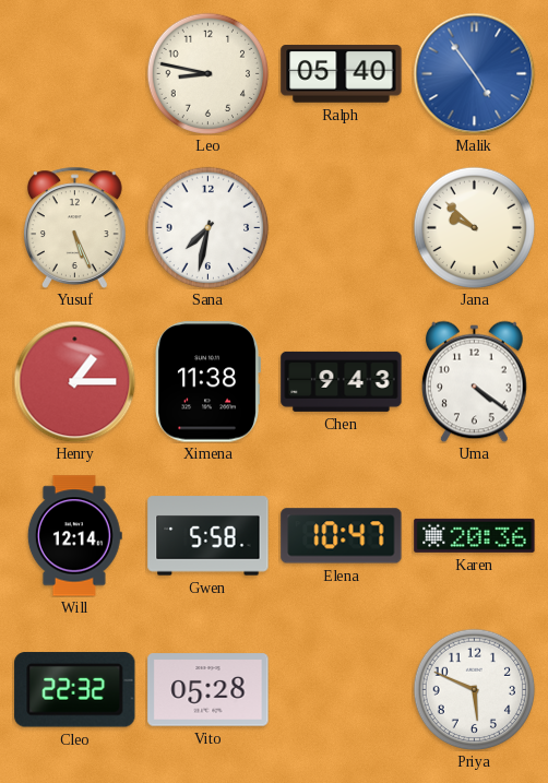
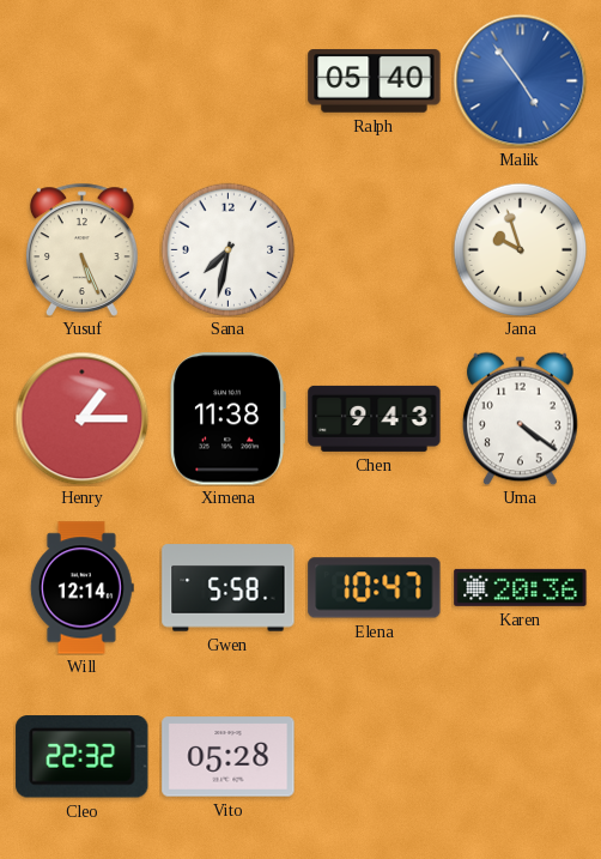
Leo: 8:47 -> none
Jana: 9:52 -> 9:57
Priya: 5:49 -> none
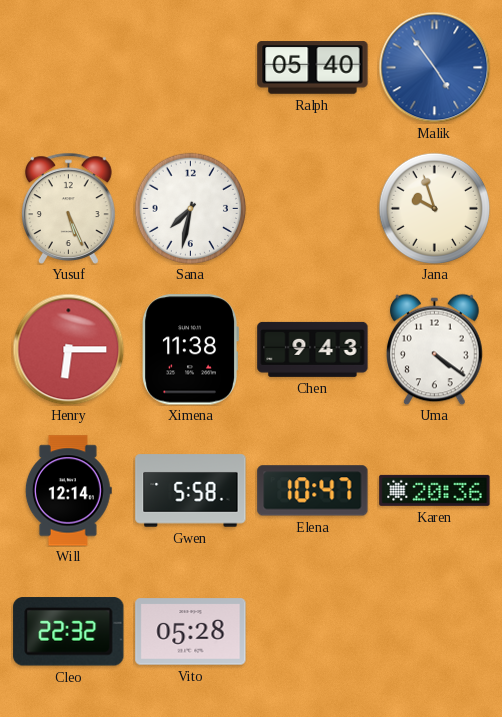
Henry: 1:15 -> 6:15
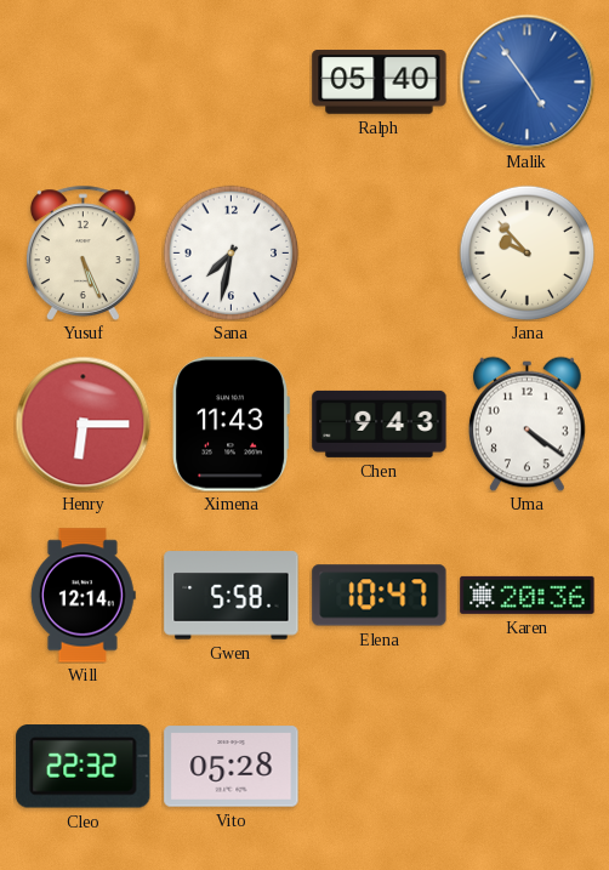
Jana: 9:57 -> 9:53
Ximena: 11:38 -> 11:43
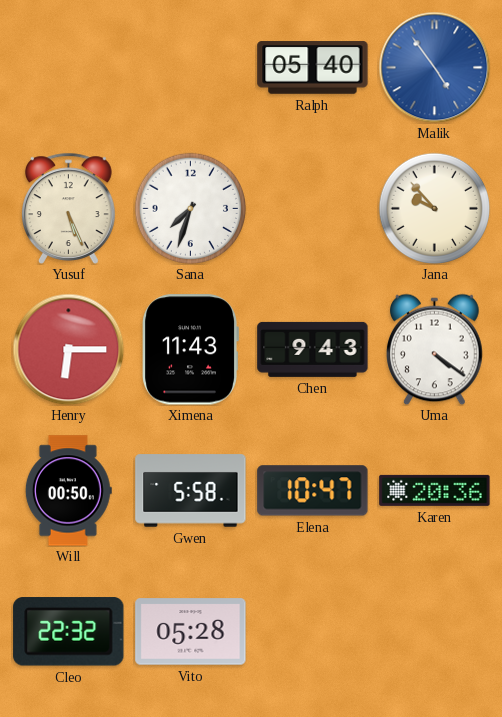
Sana: 7:32 -> 7:33
Will: 12:14 -> 00:50
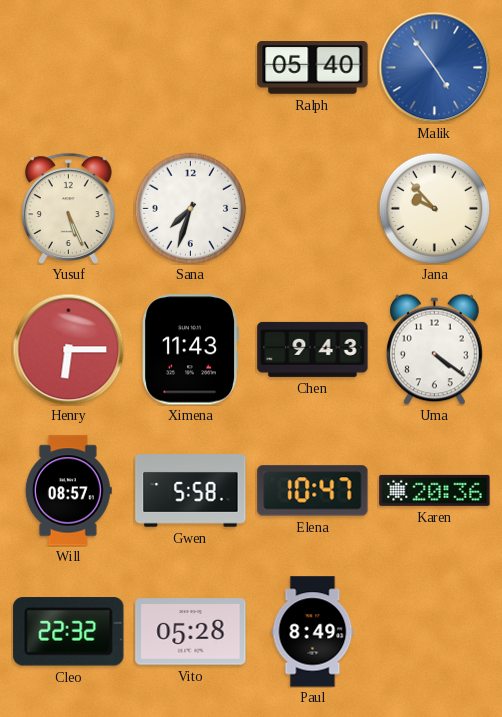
Will: 00:50 -> 08:57
Paul: none -> 8:49
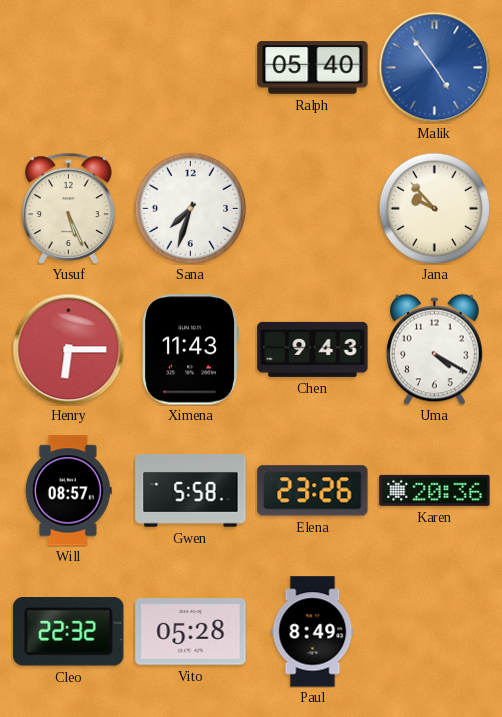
Uma: 4:21 -> 4:20
Elena: 10:47 -> 23:26
